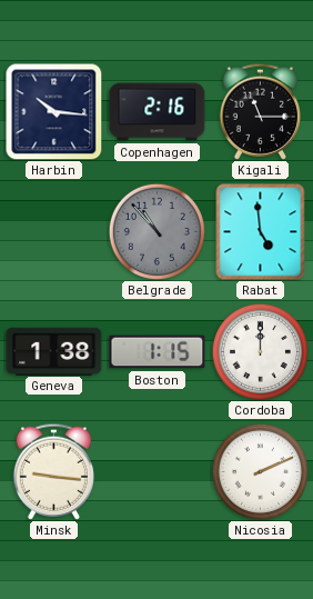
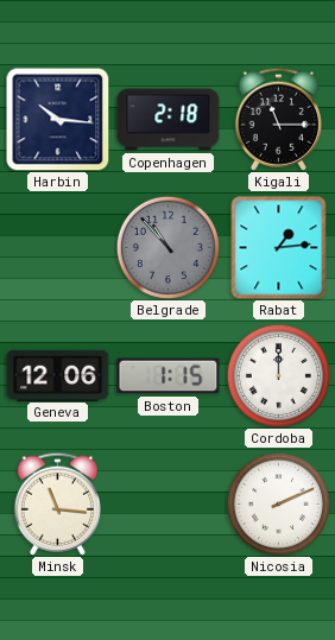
Copenhagen: 2:16 -> 2:18
Rabat: 4:59 -> 1:14
Geneva: 1:38 -> 12:06
Minsk: 9:16 -> 11:16
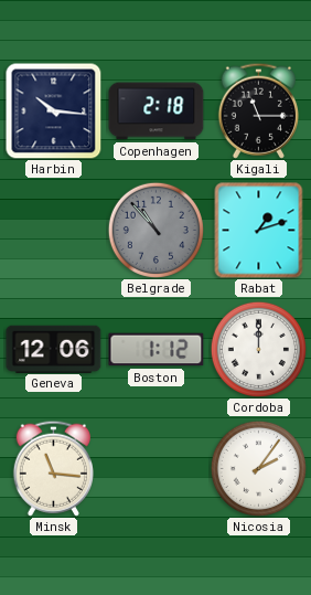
Rabat: 1:14 -> 1:12
Boston: 1:15 -> 1:12
Nicosia: 2:11 -> 2:06
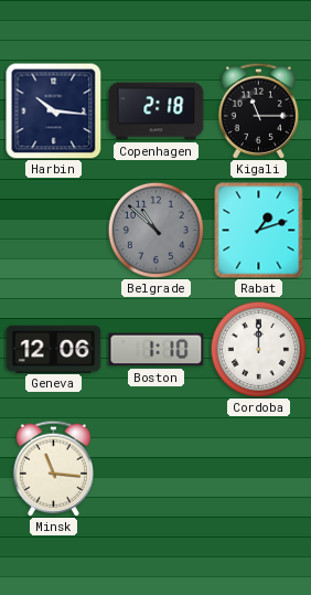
Belgrade: 10:53 -> 10:52
Boston: 1:12 -> 1:10
Nicosia: 2:06 -> none
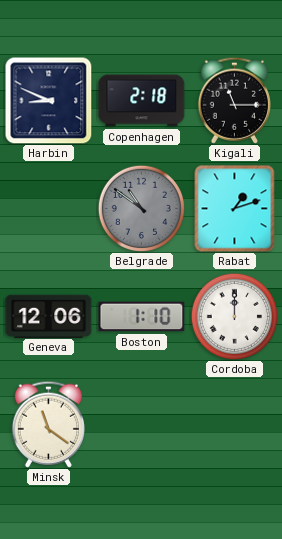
Harbin: 10:16 -> 8:49
Belgrade: 10:52 -> 10:51
Minsk: 11:16 -> 11:21
